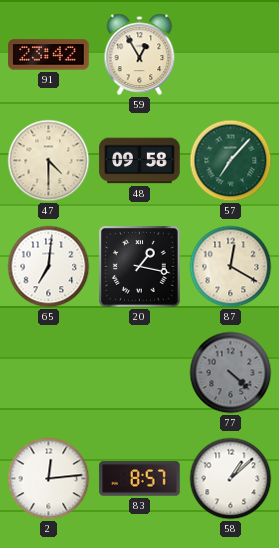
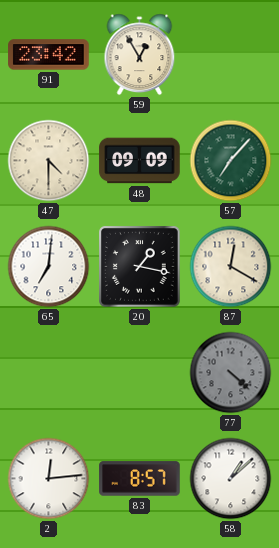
48: 09:58 -> 09:09
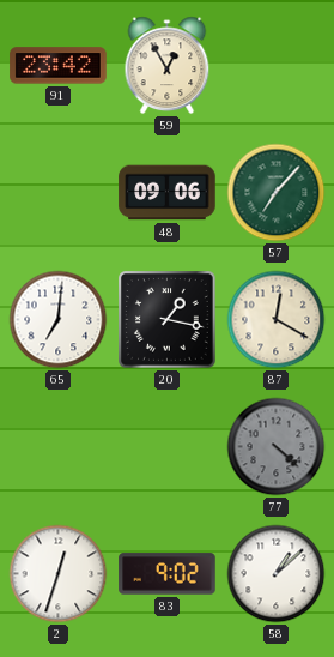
47: 4:30 -> none
48: 09:09 -> 09:06
2: 12:14 -> 12:33
83: 8:57 -> 9:02
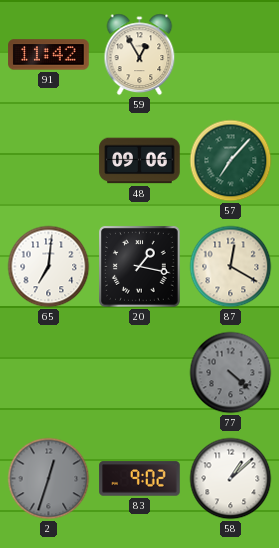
91: 23:42 -> 11:42
2 dial: white -> grey
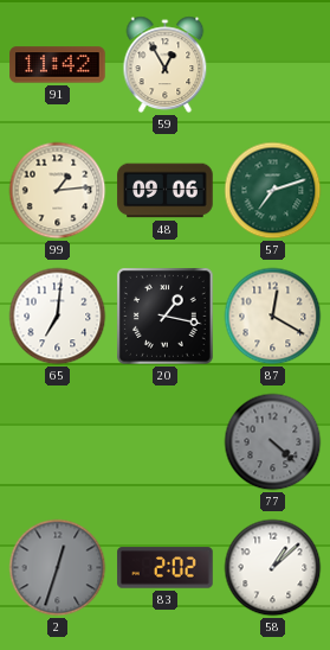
99: none -> 1:14
57: 7:07 -> 7:12
83: 9:02 -> 2:02
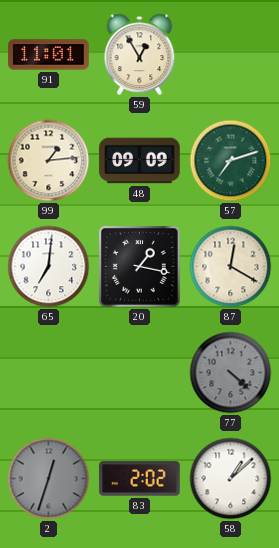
91: 11:42 -> 11:01
48: 09:06 -> 09:09
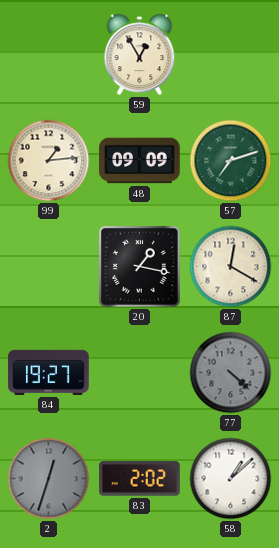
91: 11:01 -> none
65: 7:01 -> none
84: none -> 19:27
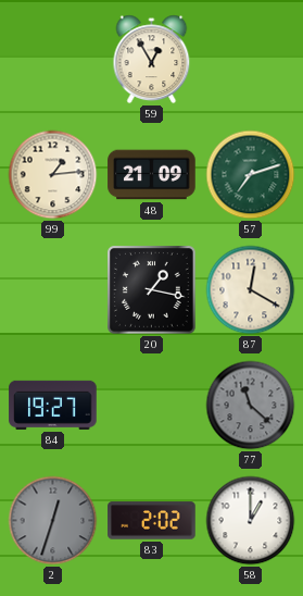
48: 09:09 -> 21:09
77: 4:22 -> 11:22
58: 1:08 -> 1:00
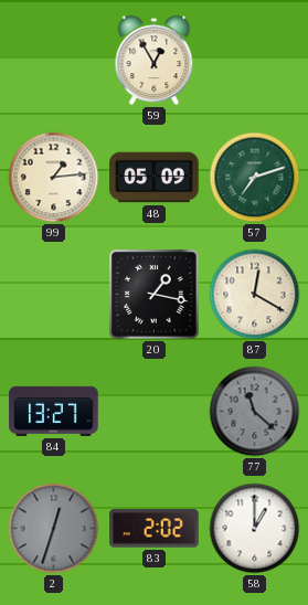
48: 21:09 -> 05:09
84: 19:27 -> 13:27
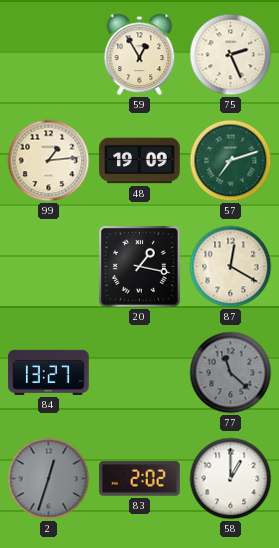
75: none -> 2:26
48: 05:09 -> 19:09
